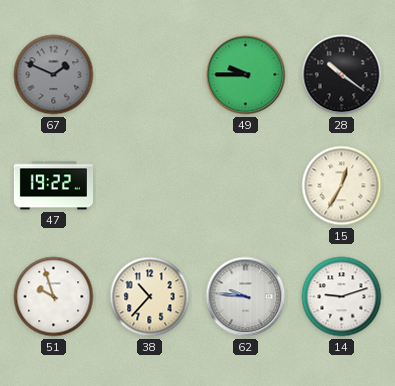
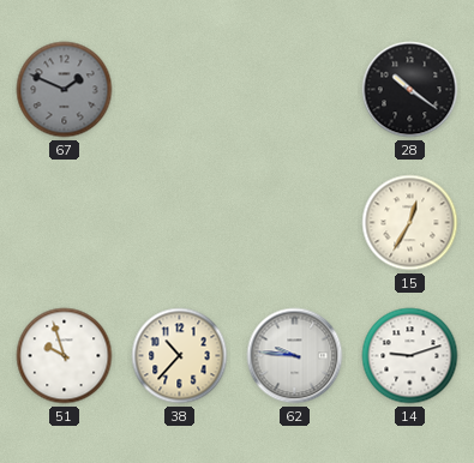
49: 9:45 -> none
47: 19:22 -> none
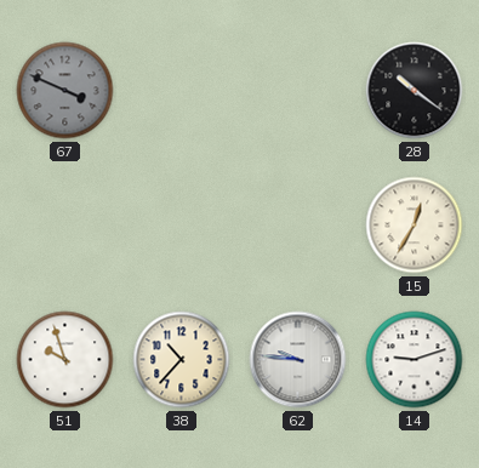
67: 1:49 -> 3:49
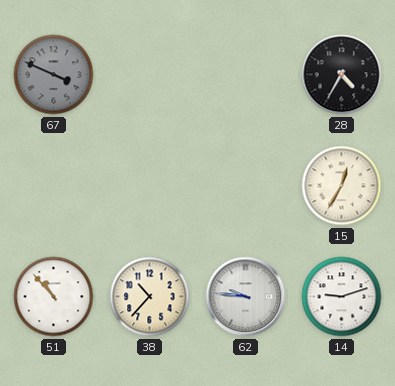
28: 10:21 -> 4:35
51: 9:57 -> 10:53
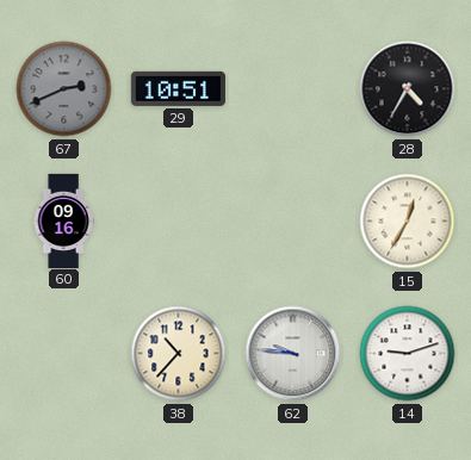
67: 3:49 -> 2:41
29: none -> 10:51
60: none -> 09:16
51: 10:53 -> none
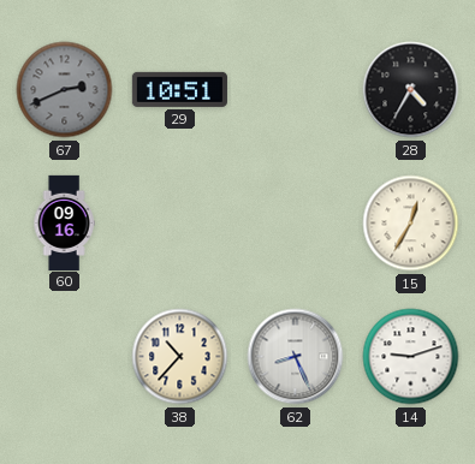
62: 9:46 -> 8:26
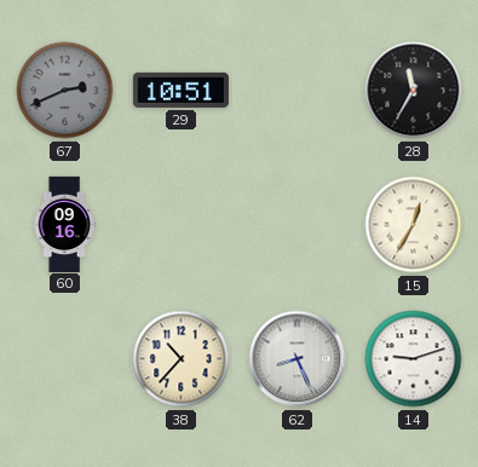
28: 4:35 -> 11:35
